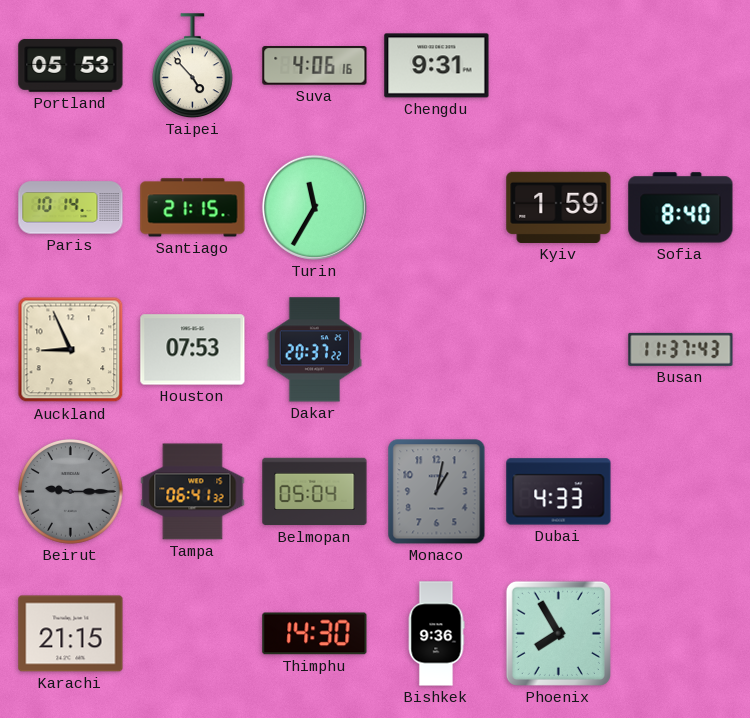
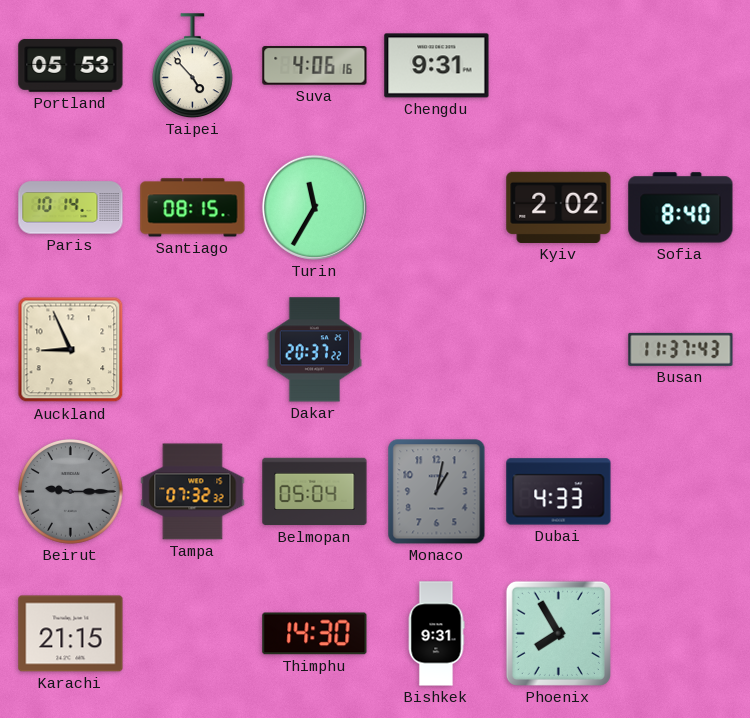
Santiago: 21:15 -> 08:15
Kyiv: 1:59 -> 2:02
Houston: 07:53 -> none
Tampa: 06:41 -> 07:32
Bishkek: 9:36 -> 9:31
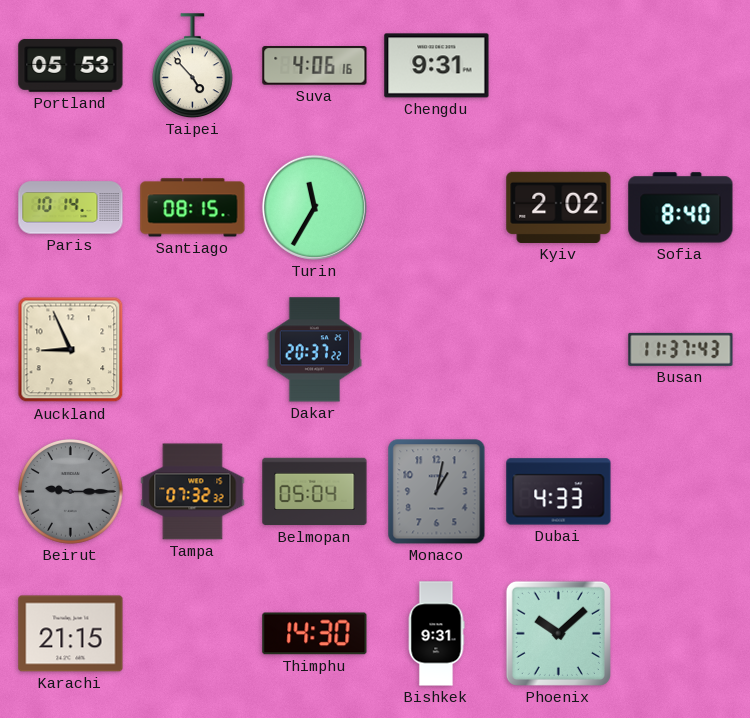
Phoenix: 7:55 -> 10:08
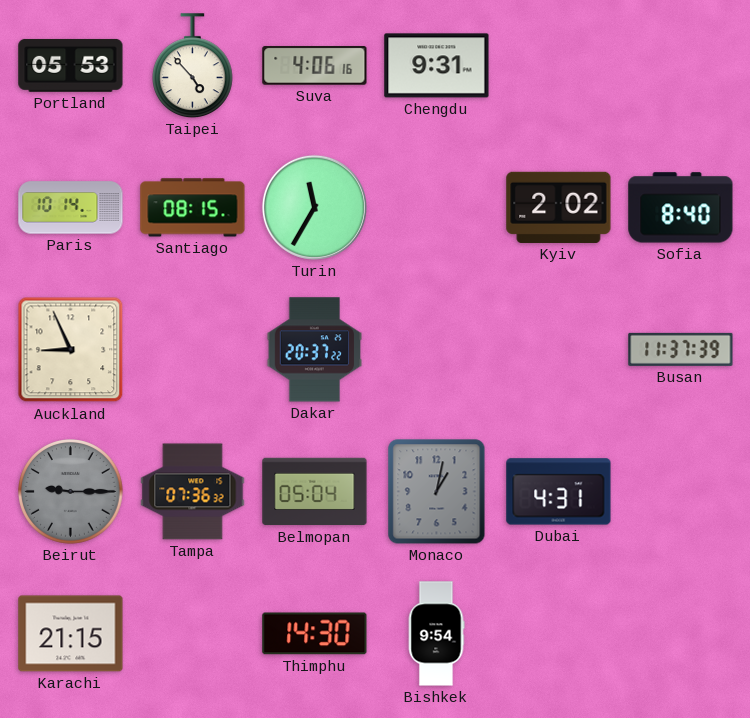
Busan: 11:37:43 -> 11:37:39
Tampa: 07:32 -> 07:36
Dubai: 4:33 -> 4:31
Bishkek: 9:31 -> 9:54
Phoenix: 10:08 -> none
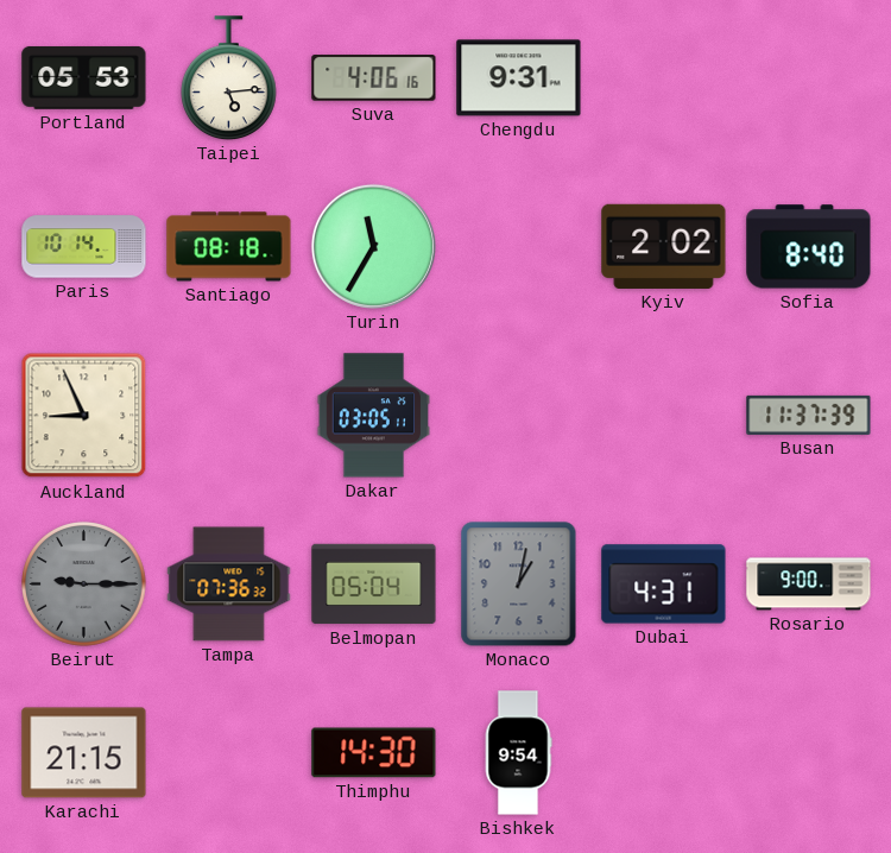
Taipei: 4:53 -> 5:14
Santiago: 08:15 -> 08:18
Dakar: 20:37 -> 03:05
Rosario: none -> 9:00
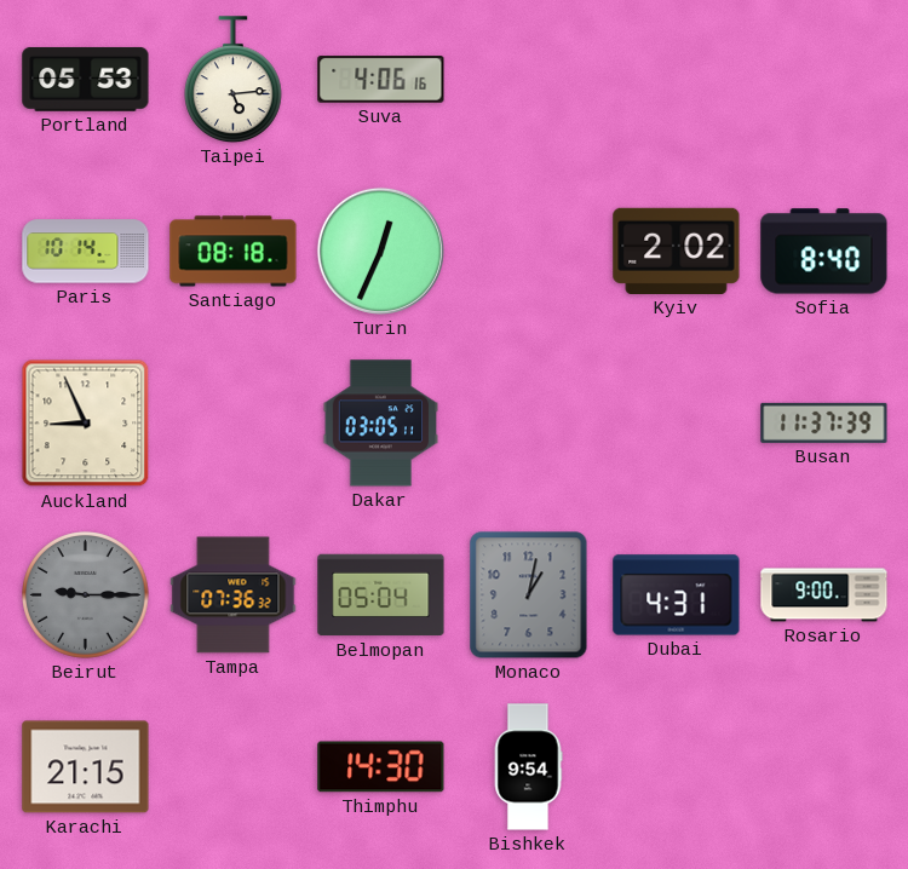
Chengdu: 9:31 -> none
Turin: 11:35 -> 12:34
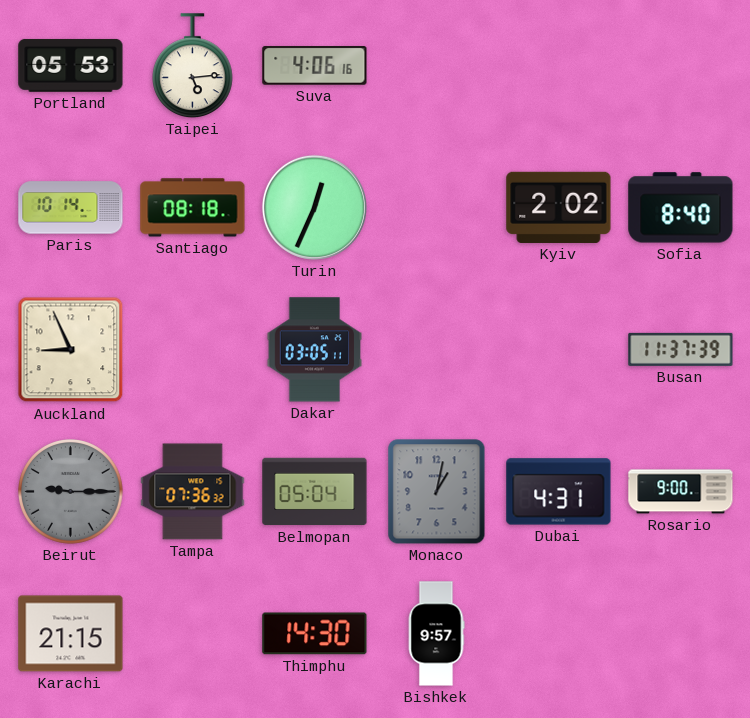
Bishkek: 9:54 -> 9:57
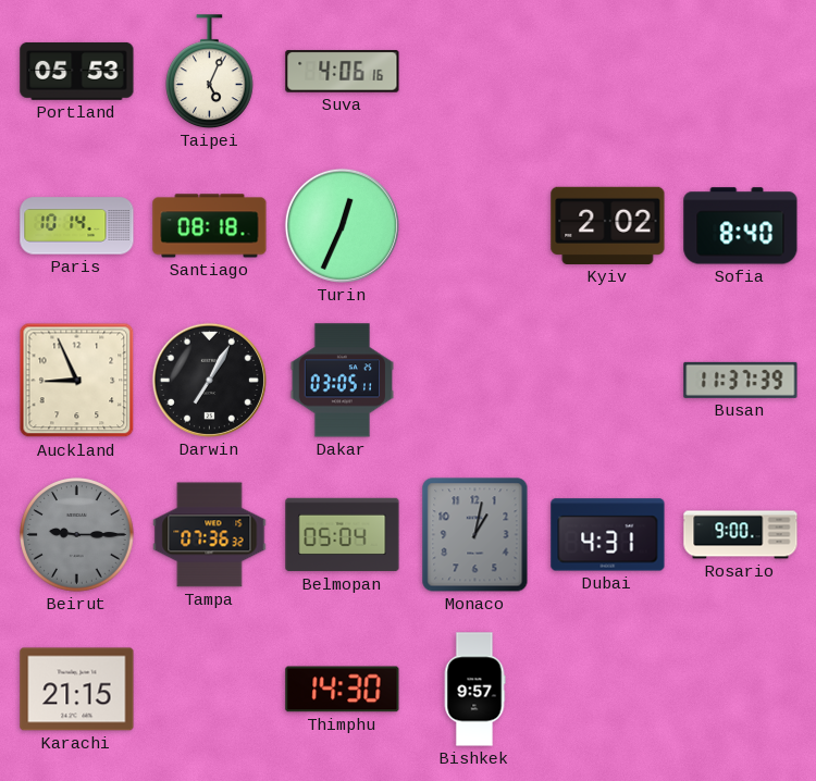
Taipei: 5:14 -> 5:04
Darwin: none -> 7:05
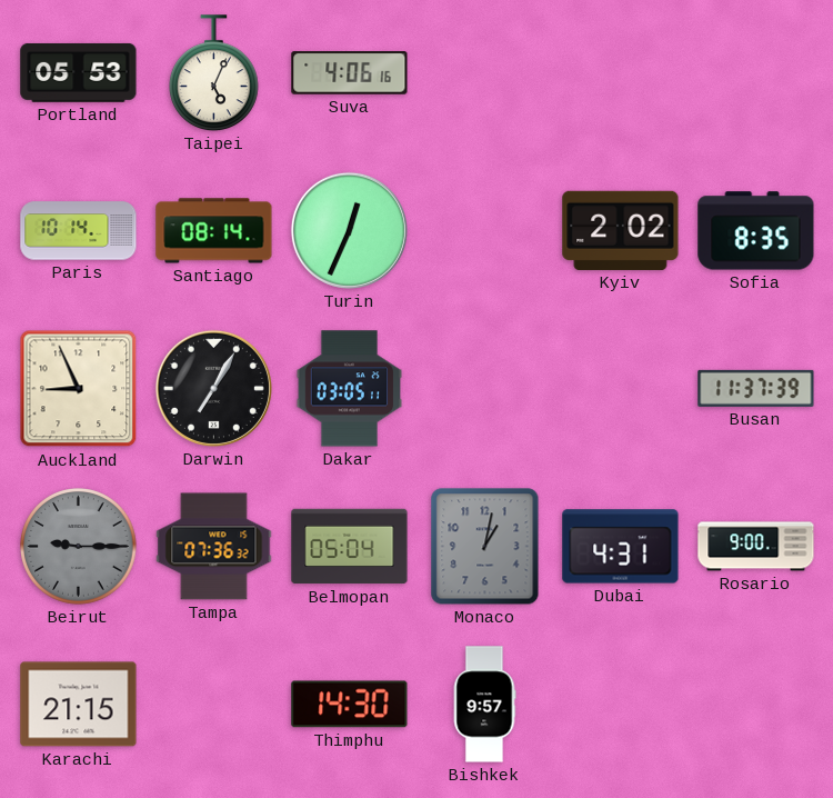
Santiago: 08:18 -> 08:14
Sofia: 8:40 -> 8:35
